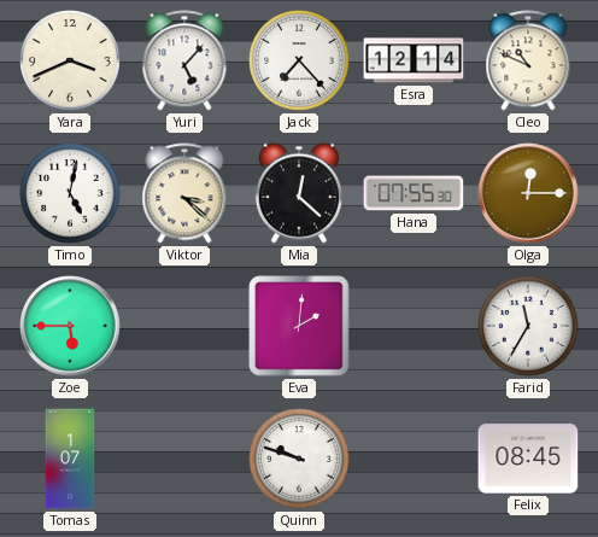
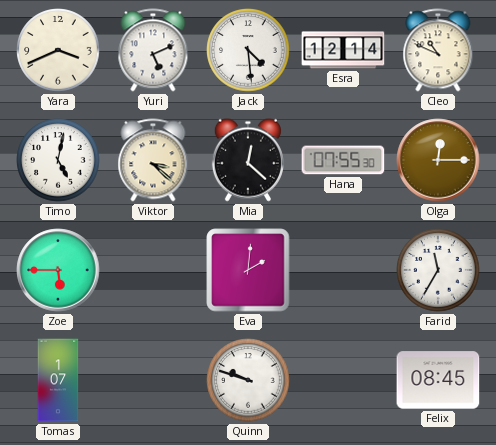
Yuri: 5:07 -> 5:11
Jack: 7:23 -> 4:29
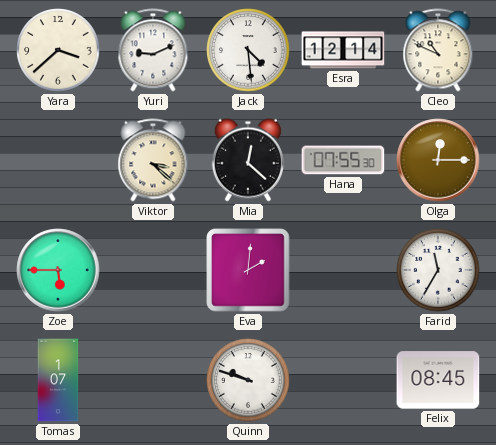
Yara: 3:41 -> 3:38
Yuri: 5:11 -> 9:11
Timo: 5:02 -> none
